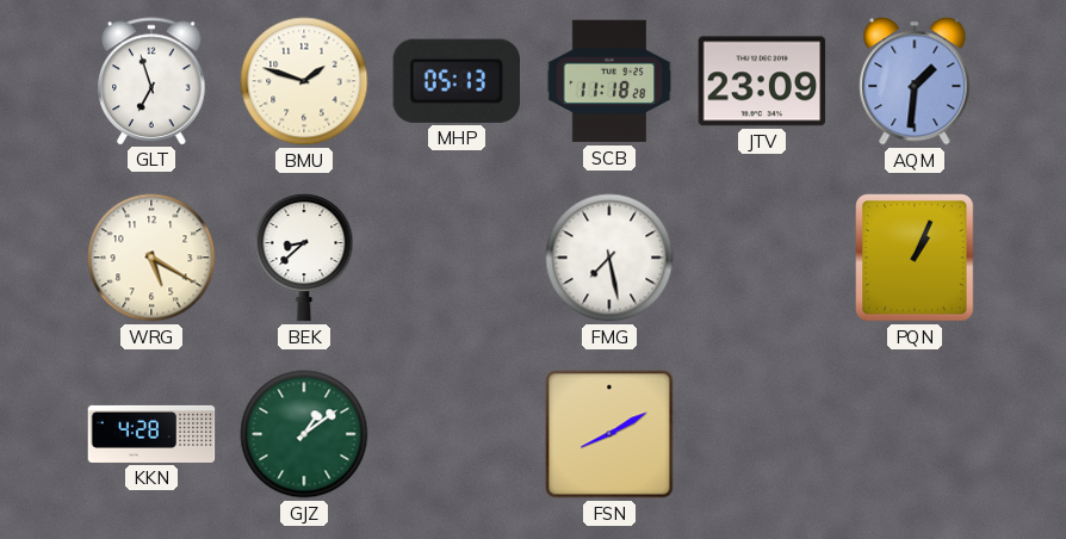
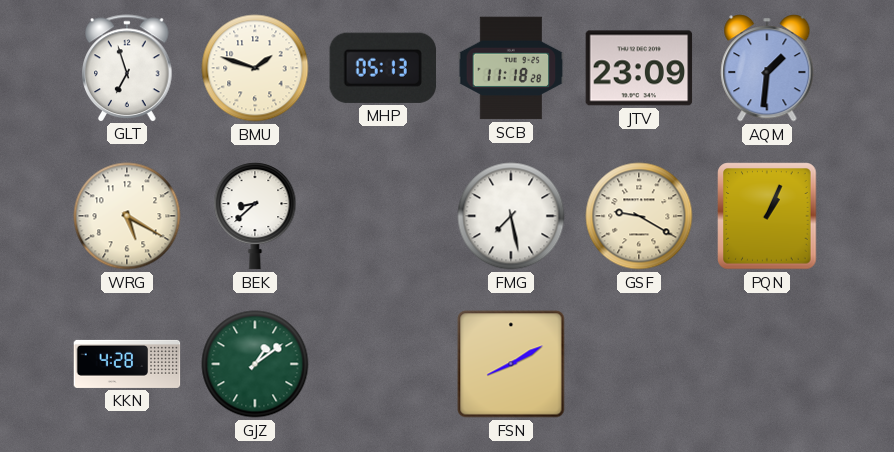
GSF: none -> 9:20
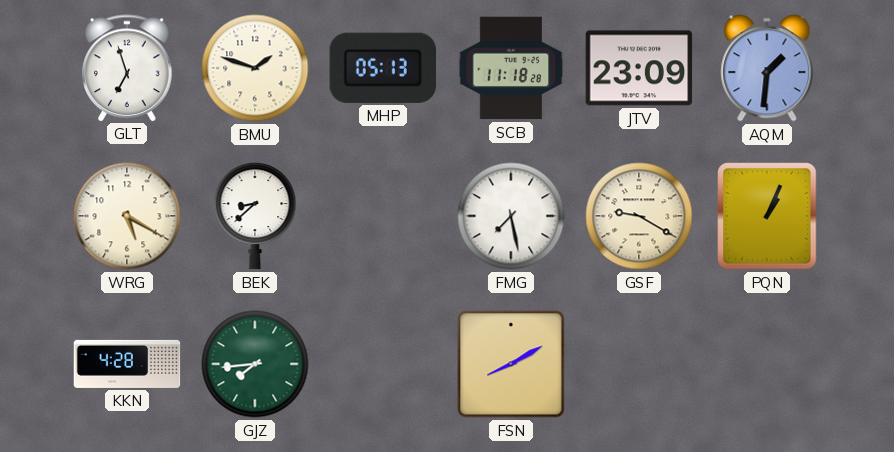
GJZ: 1:09 -> 7:44
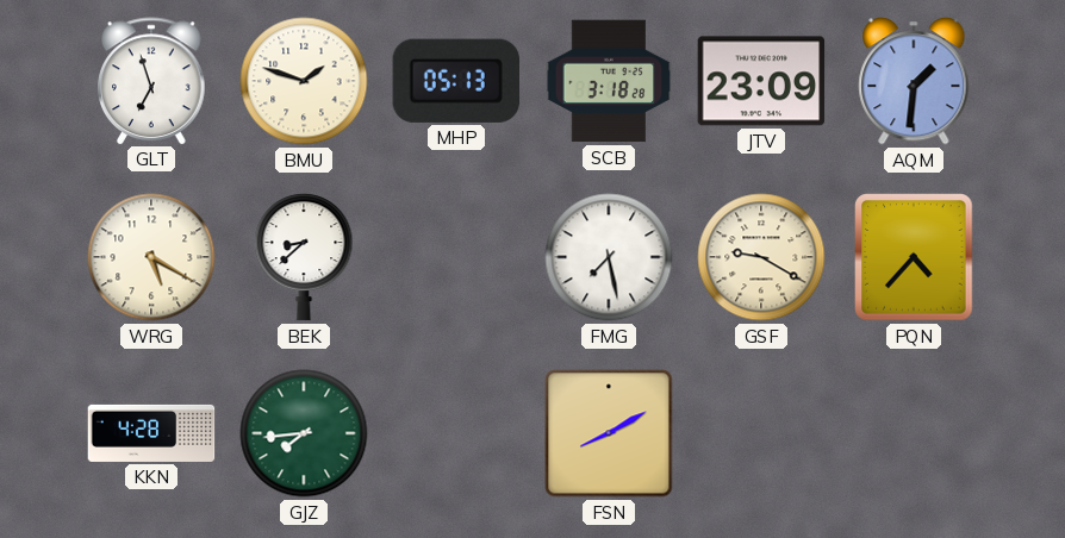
SCB: 11:18 -> 3:18
PQN: 1:04 -> 4:37
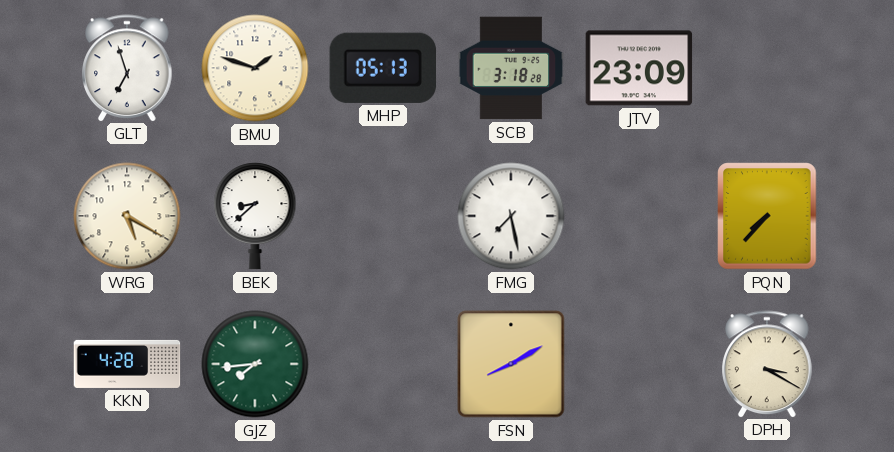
AQM: 1:31 -> none
GSF: 9:20 -> none
PQN: 4:37 -> 7:37
DPH: none -> 3:20
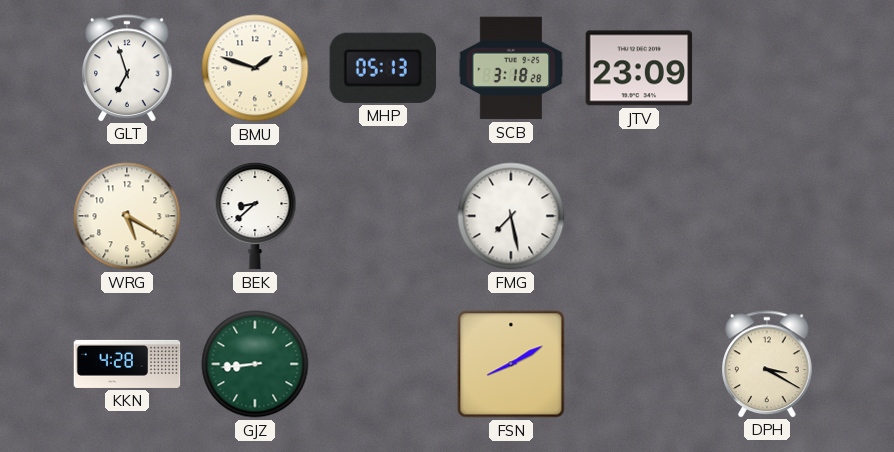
PQN: 7:37 -> none
GJZ: 7:44 -> 8:44
